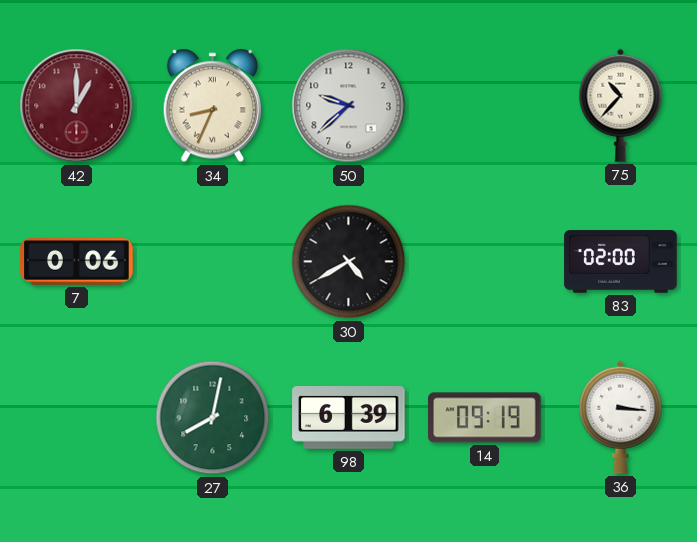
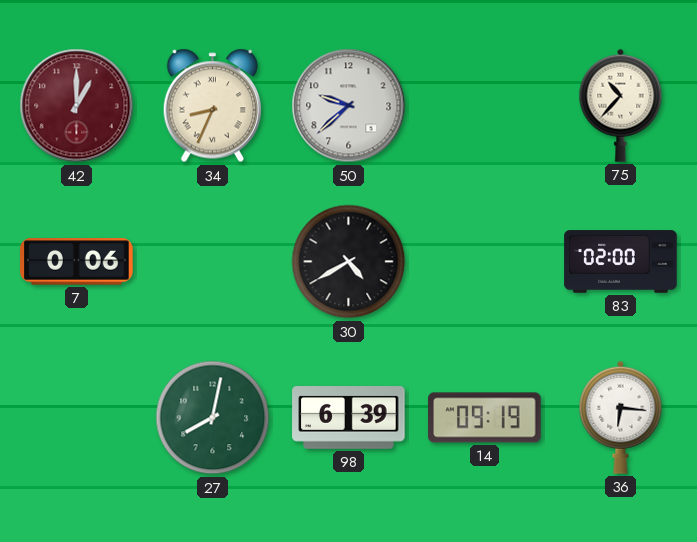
36: 3:16 -> 6:16
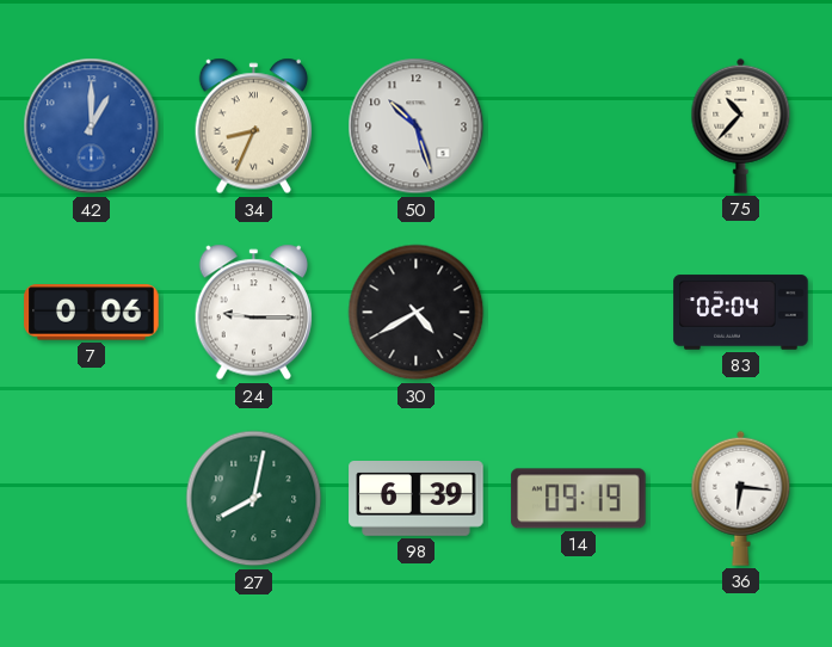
42 dial: burgundy -> blue
50: 9:38 -> 10:27
24: none -> 9:15
83: 02:00 -> 02:04
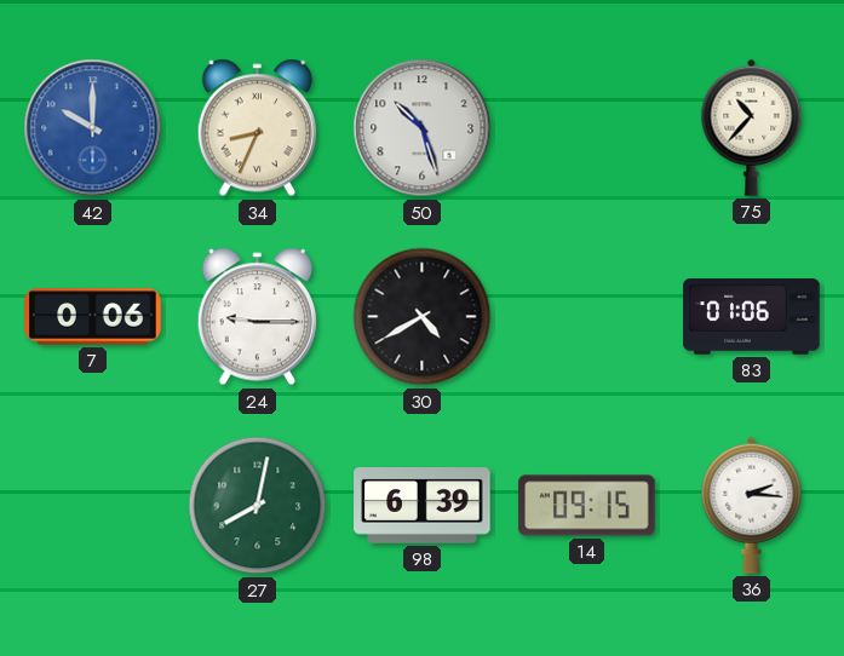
42: 1:00 -> 10:00
83: 02:04 -> 01:06
14: 09:19 -> 09:15
36: 6:16 -> 2:16
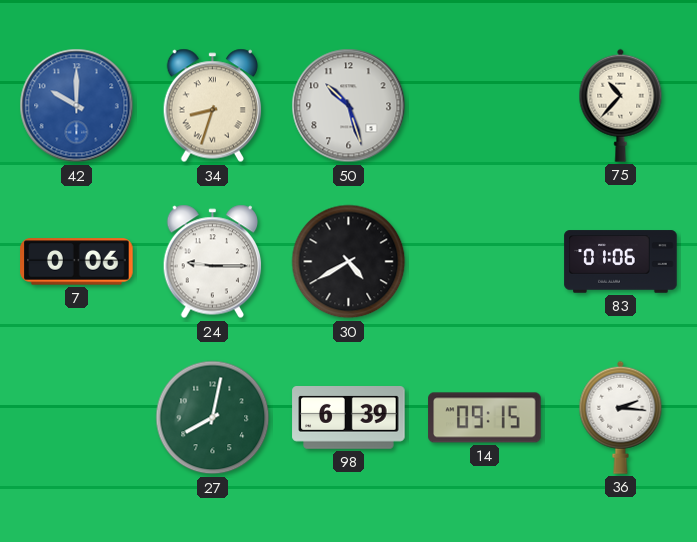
34: 8:34 -> 8:33
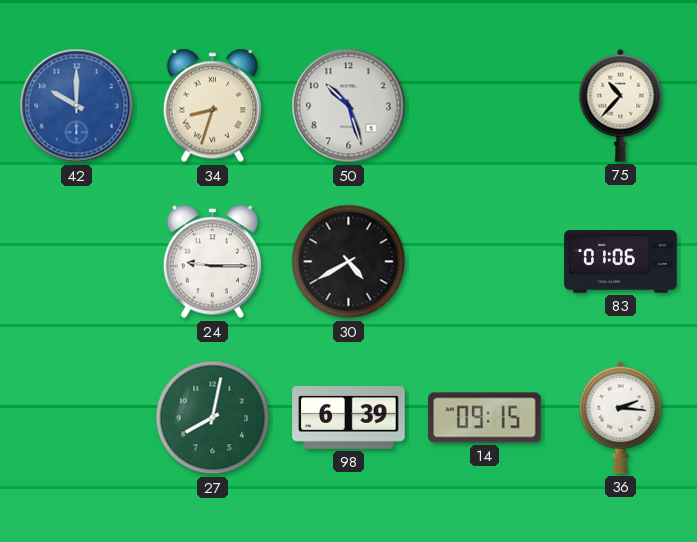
7: 0:06 -> none
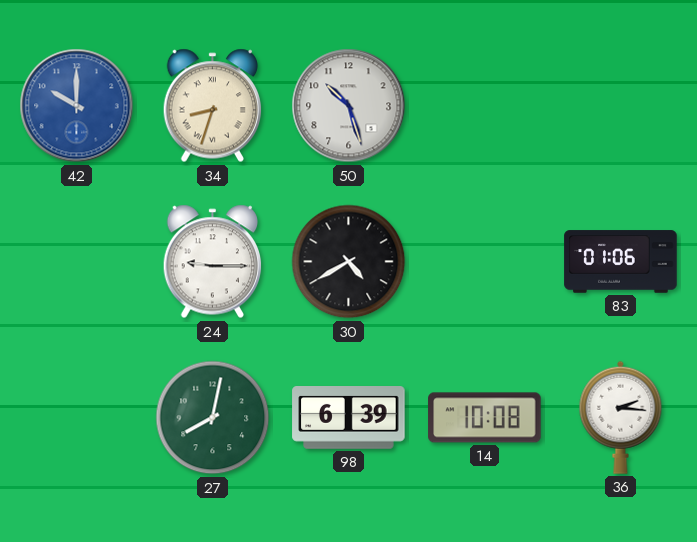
75: 10:37 -> none
14: 09:15 -> 10:08
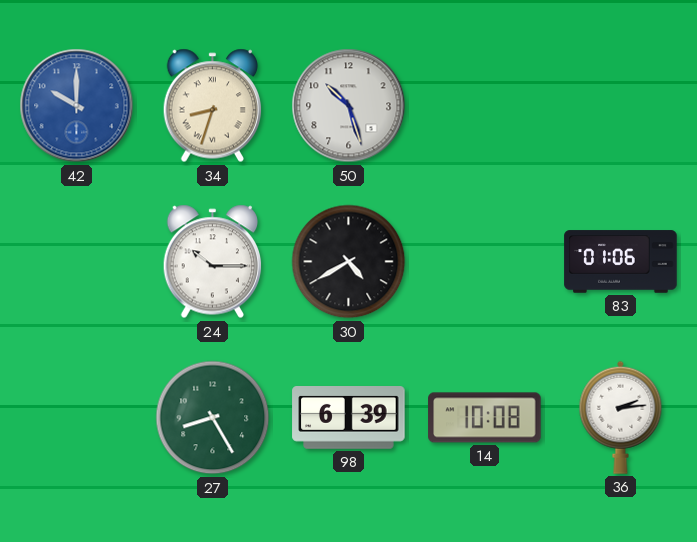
24: 9:15 -> 10:15
27: 8:02 -> 8:25
36: 2:16 -> 2:14
